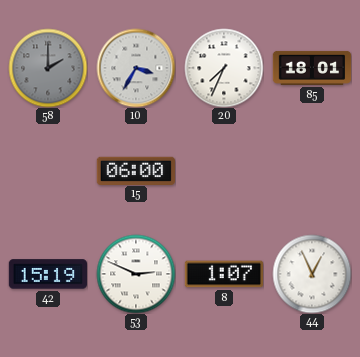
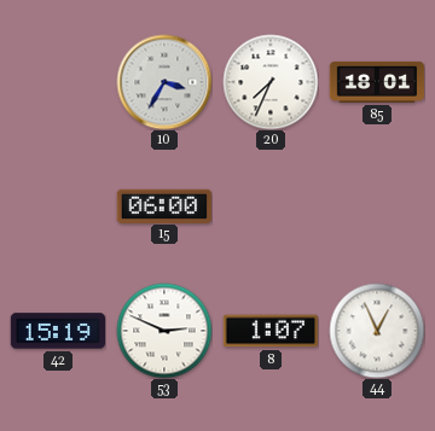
58: 2:00 -> none
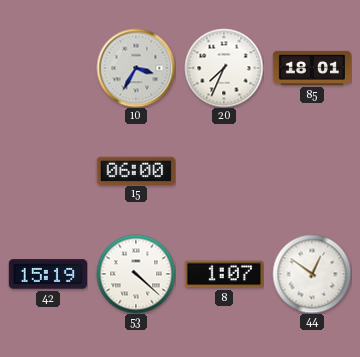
53: 2:49 -> 4:22
44: 12:56 -> 12:51
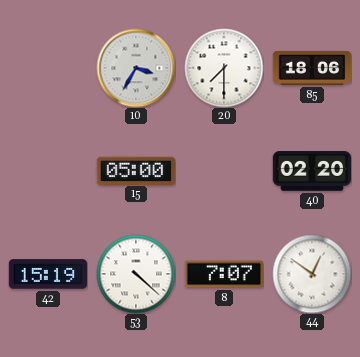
20: 7:34 -> 7:30
85: 18:01 -> 18:06
15: 06:00 -> 05:00
40: none -> 02:20
8: 1:07 -> 7:07
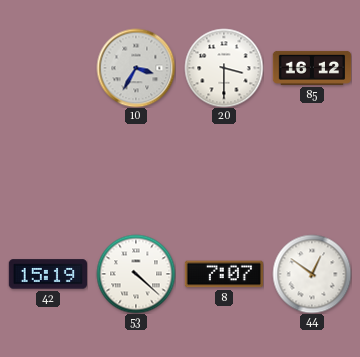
20: 7:30 -> 3:30
85: 18:06 -> 16:12
15: 05:00 -> none
40: 02:20 -> none
